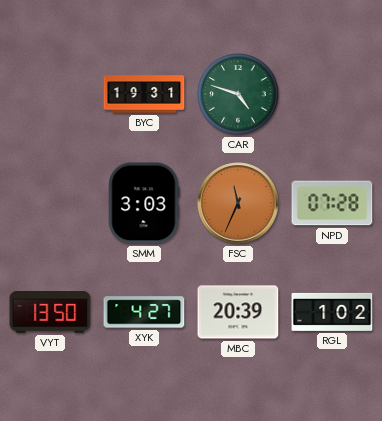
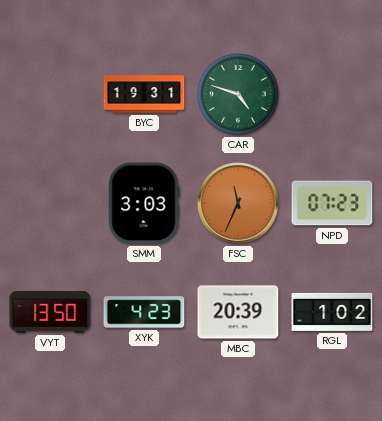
NPD: 07:28 -> 07:23
XYK: 4:27 -> 4:23
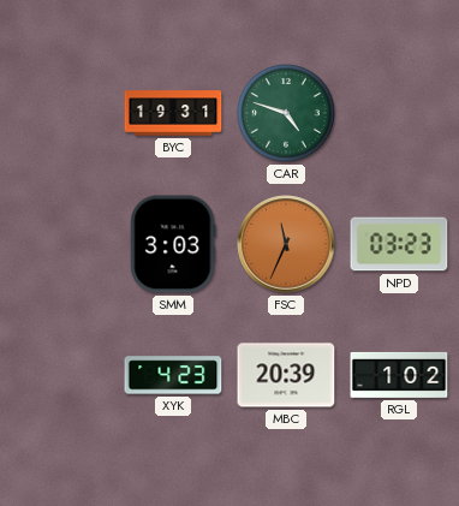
NPD: 07:23 -> 03:23
VYT: 13:50 -> none
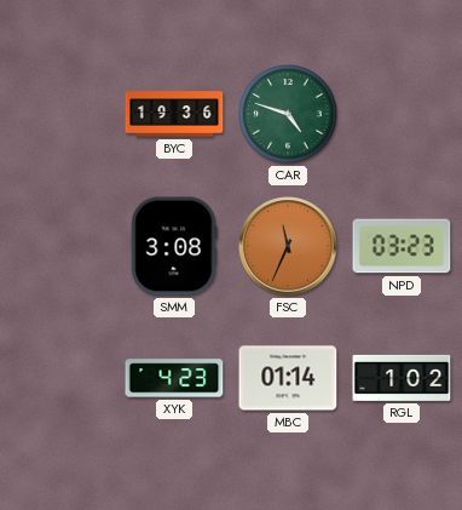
BYC: 19:31 -> 19:36
SMM: 3:03 -> 3:08
MBC: 20:39 -> 01:14
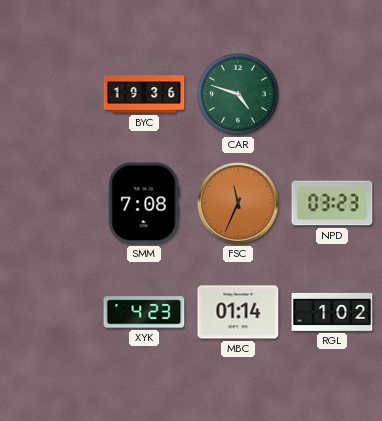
SMM: 3:08 -> 7:08
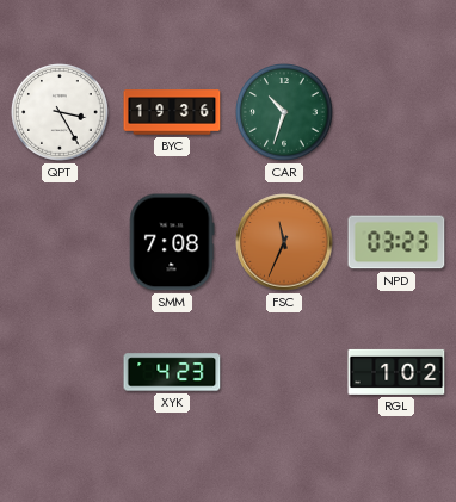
QPT: none -> 3:25
CAR: 4:48 -> 10:33
MBC: 01:14 -> none
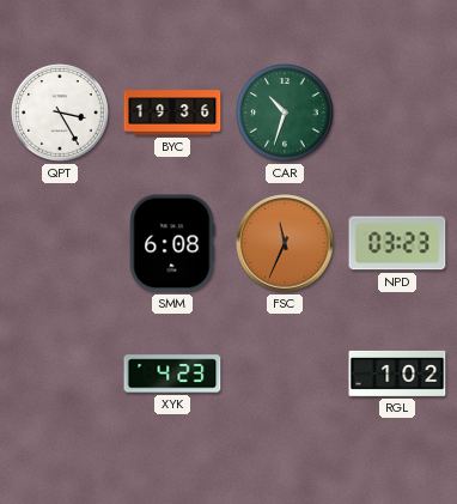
SMM: 7:08 -> 6:08
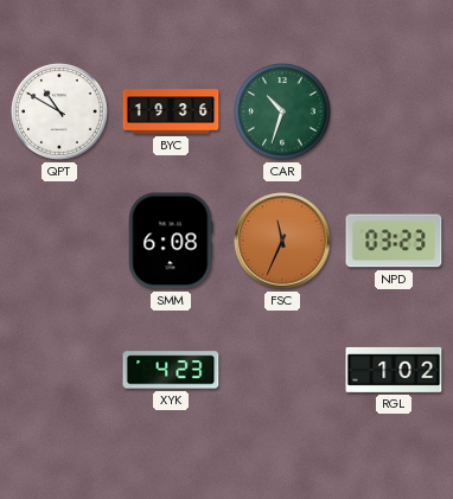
QPT: 3:25 -> 10:50
